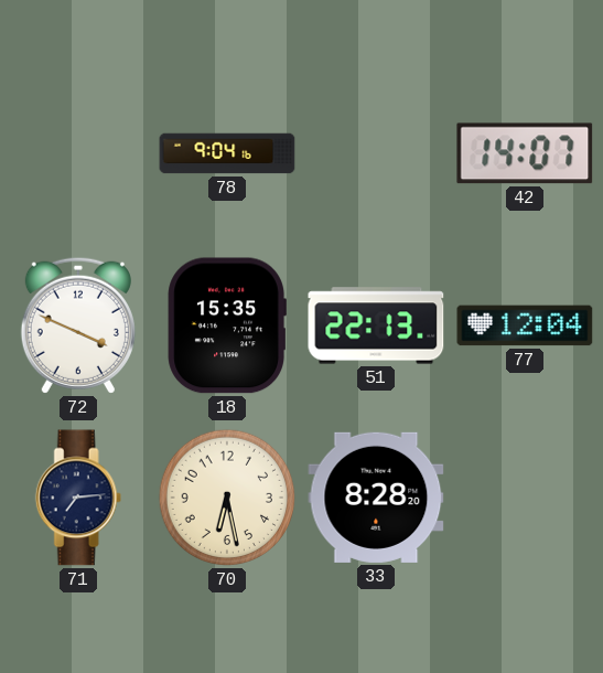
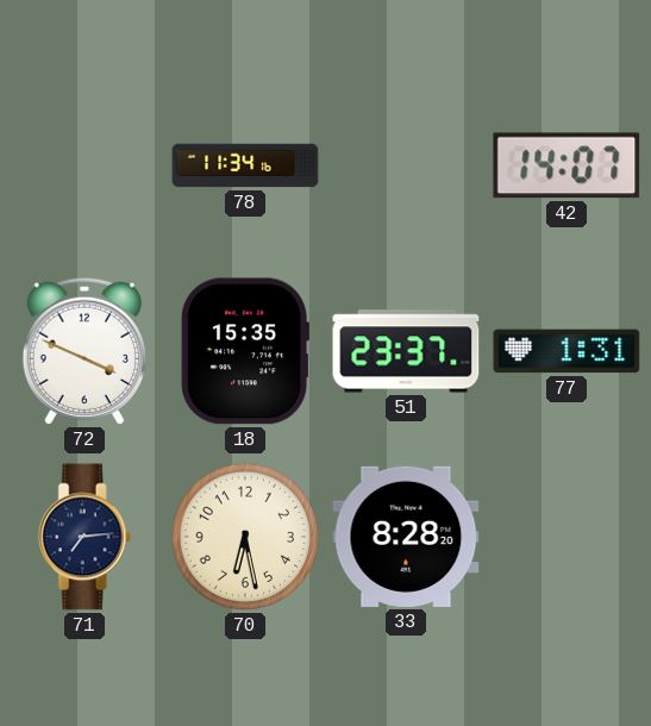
78: 9:04 -> 11:34
51: 22:13 -> 23:37
77: 12:04 -> 1:31
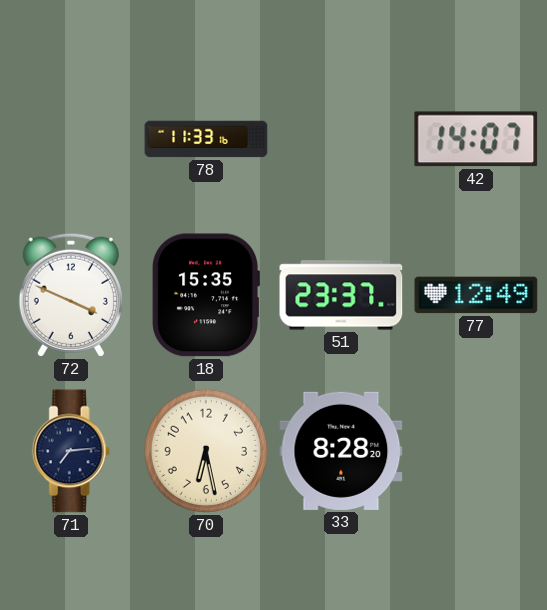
78: 11:34 -> 11:33
77: 1:31 -> 12:49
